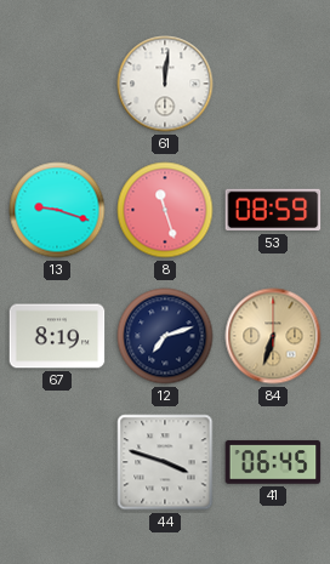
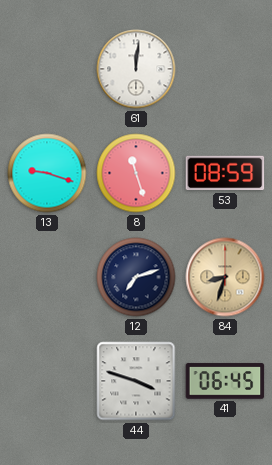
67: 8:19 -> none
84: 6:33 -> 8:33
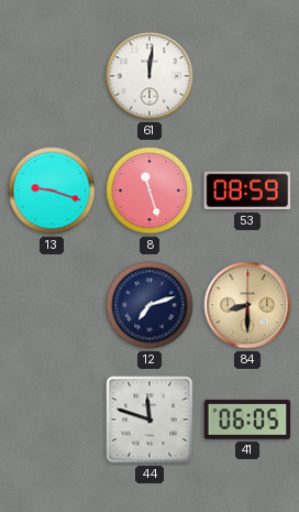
84: 8:33 -> 8:30
44: 3:48 -> 11:48
41: 06:45 -> 06:05
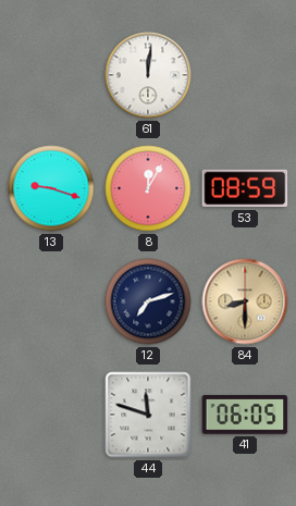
8: 11:27 -> 12:05
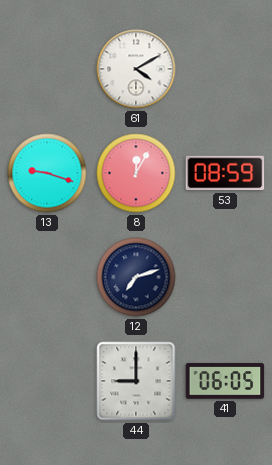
61: 12:01 -> 4:10
84: 8:30 -> none
44: 11:48 -> 9:00
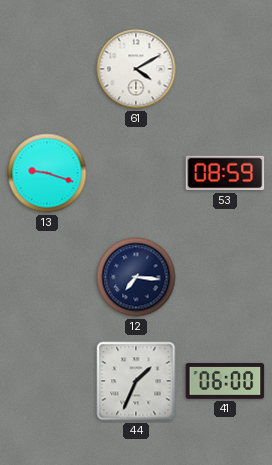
8: 12:05 -> none
12: 7:12 -> 7:16
44: 9:00 -> 1:34
41: 06:05 -> 06:00
